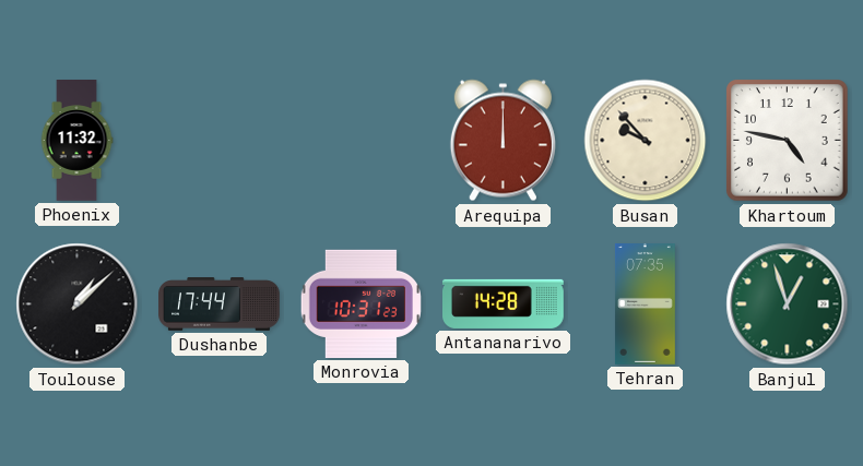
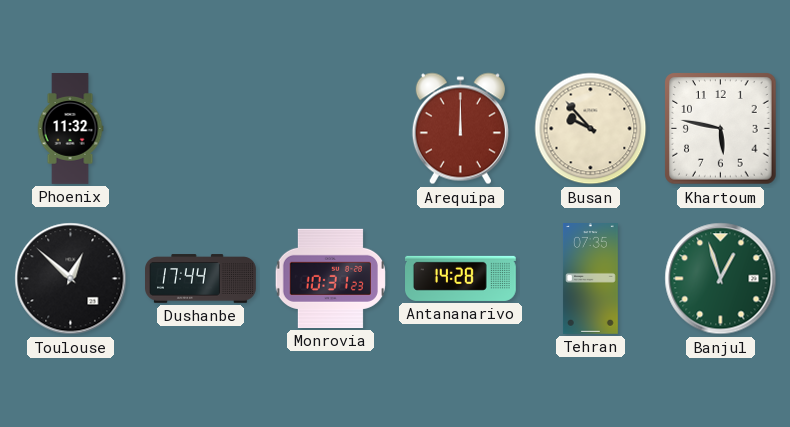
Khartoum: 4:47 -> 5:47
Toulouse: 1:08 -> 12:52
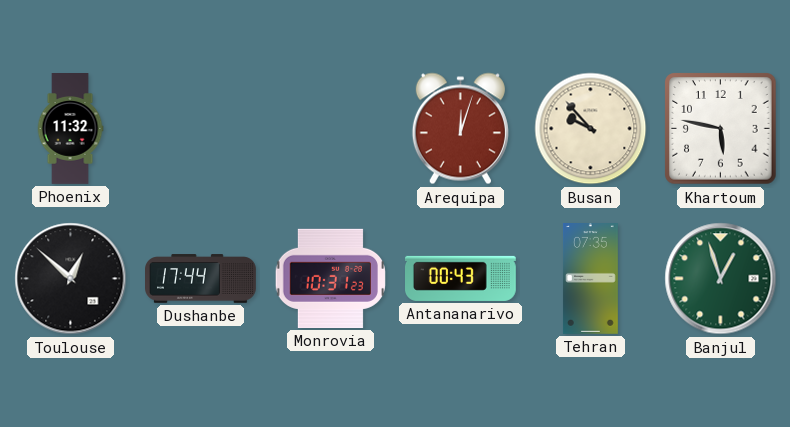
Arequipa: 12:00 -> 12:03
Antananarivo: 14:28 -> 00:43
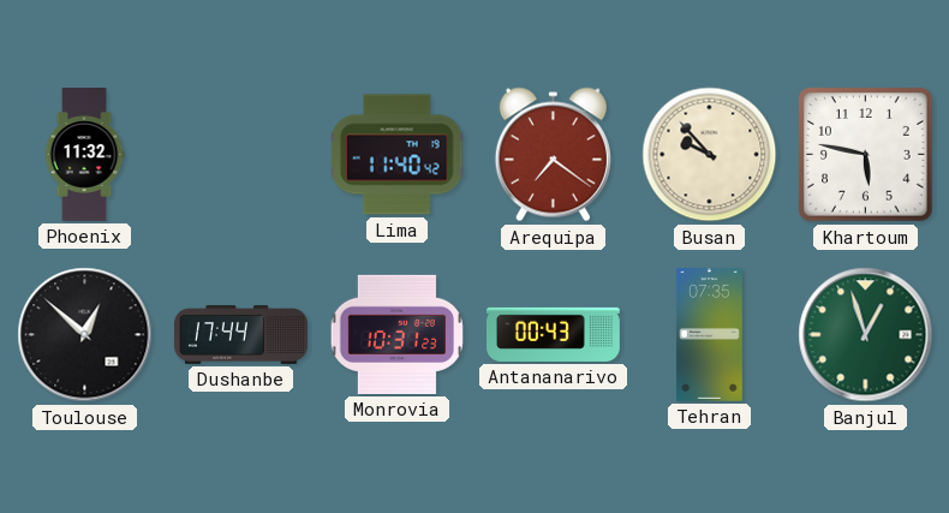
Lima: none -> 11:40
Arequipa: 12:03 -> 7:21
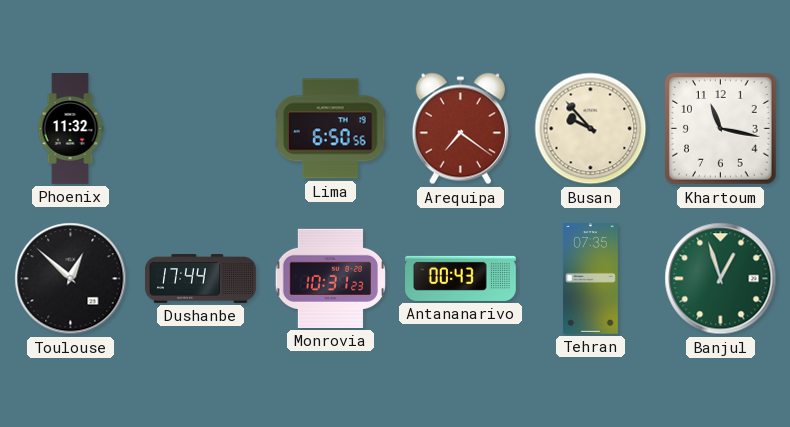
Lima: 11:40 -> 6:50
Khartoum: 5:47 -> 11:17
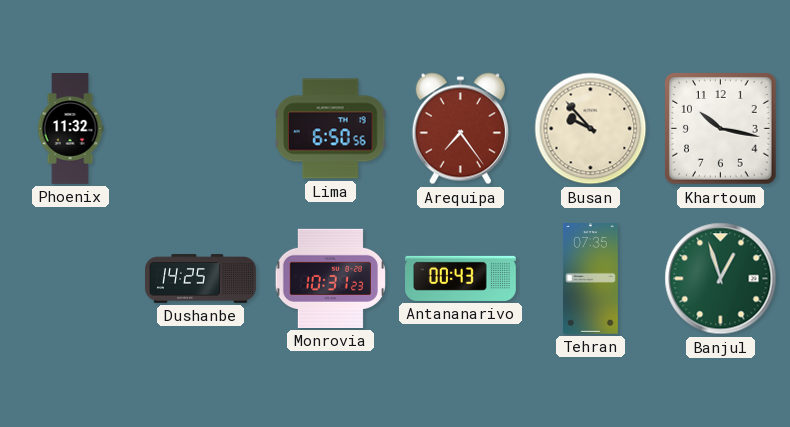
Arequipa: 7:21 -> 7:24
Khartoum: 11:17 -> 10:17
Toulouse: 12:52 -> none
Dushanbe: 17:44 -> 14:25
